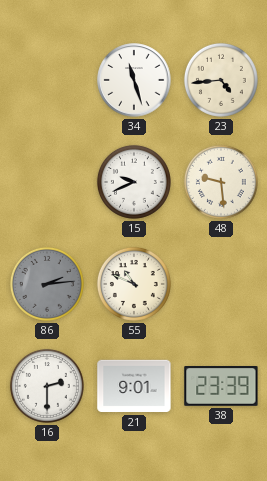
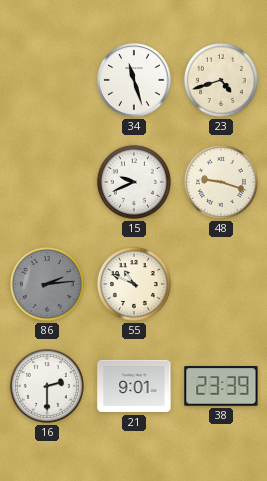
23: 4:44 -> 4:42
48: 9:29 -> 9:18
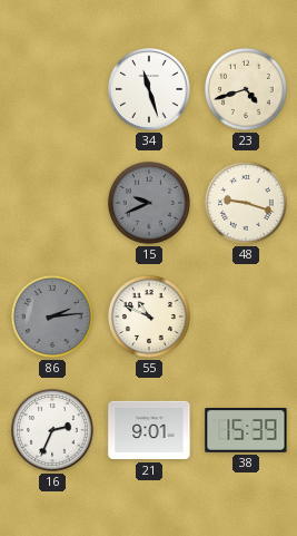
15 dial: white -> grey
16: 2:30 -> 2:34
38: 23:39 -> 15:39
